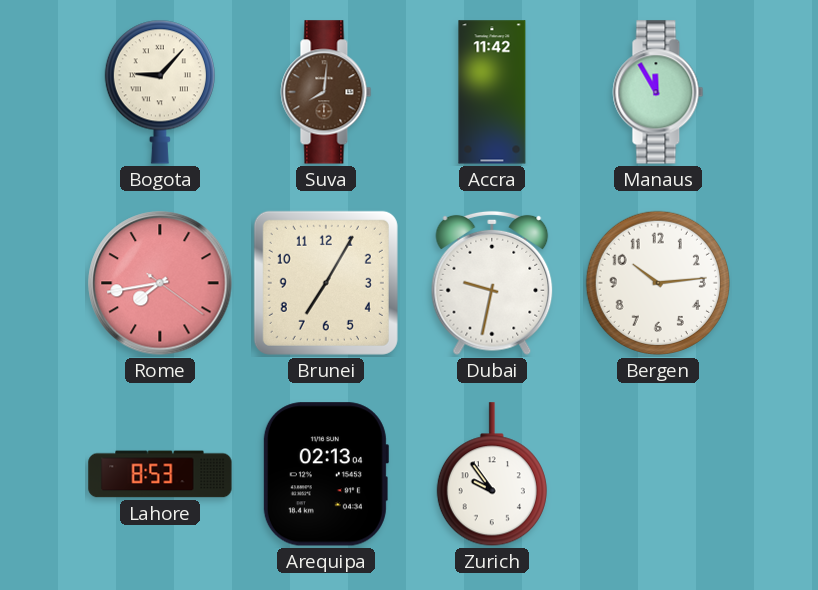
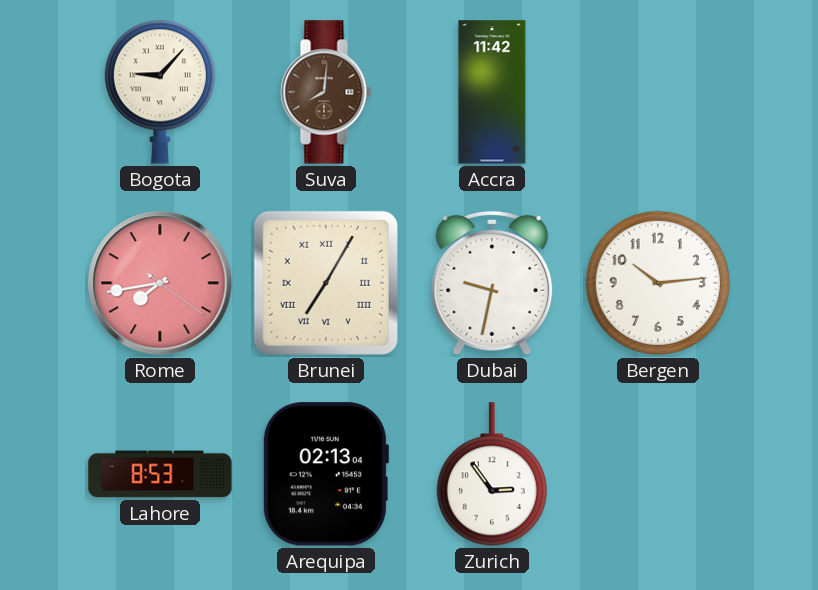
Manaus: 11:55 -> none
Brunei numerals: Arabic -> Roman
Zurich: 9:54 -> 2:54
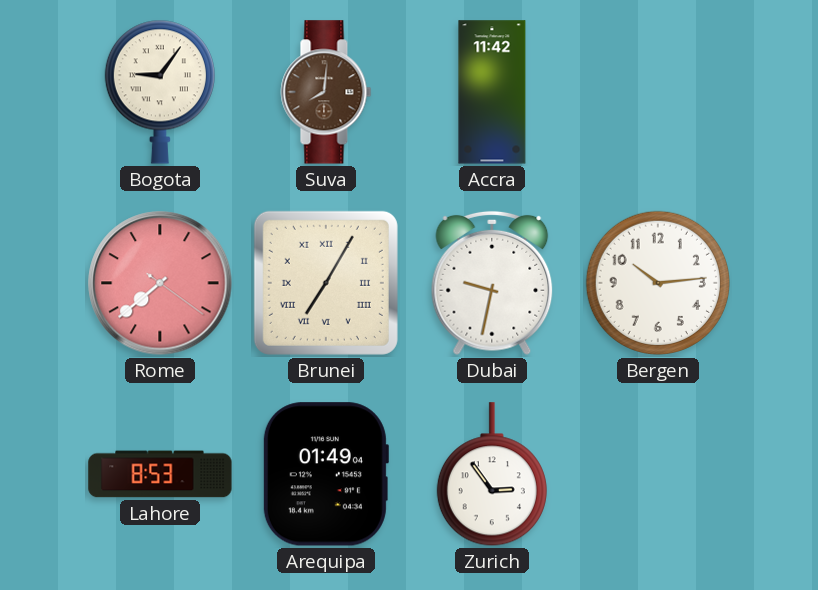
Bogota: 9:07 -> 9:06
Rome: 7:43 -> 7:38
Arequipa: 02:13 -> 01:49
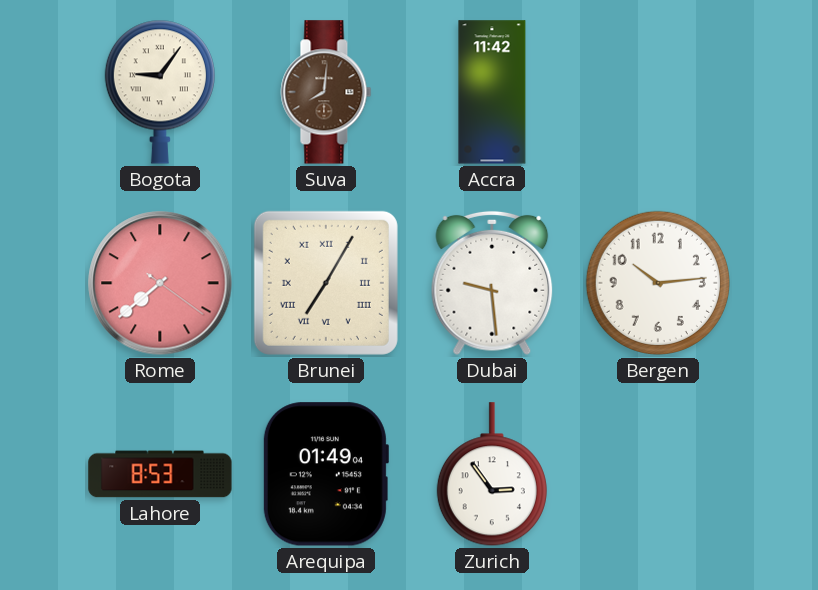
Dubai: 9:32 -> 9:29
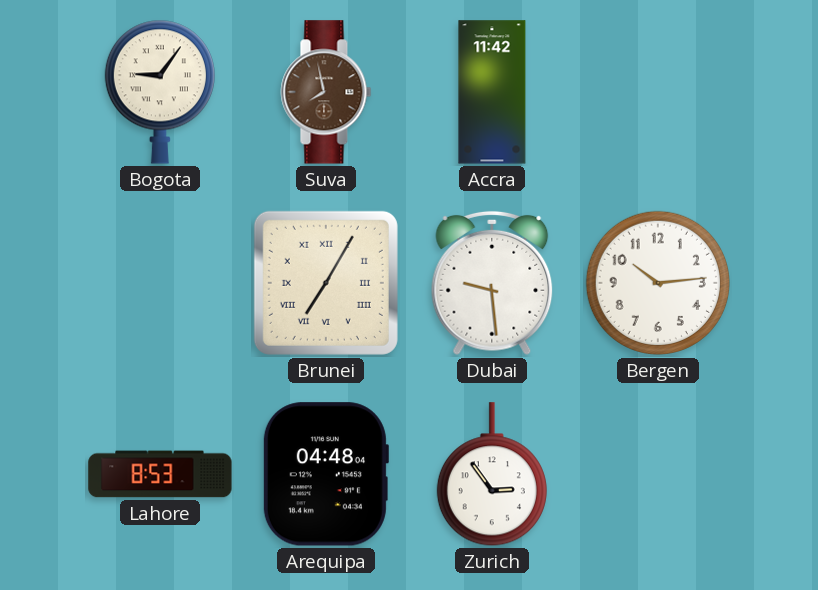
Suva: 8:01 -> 7:58
Rome: 7:38 -> none
Arequipa: 01:49 -> 04:48
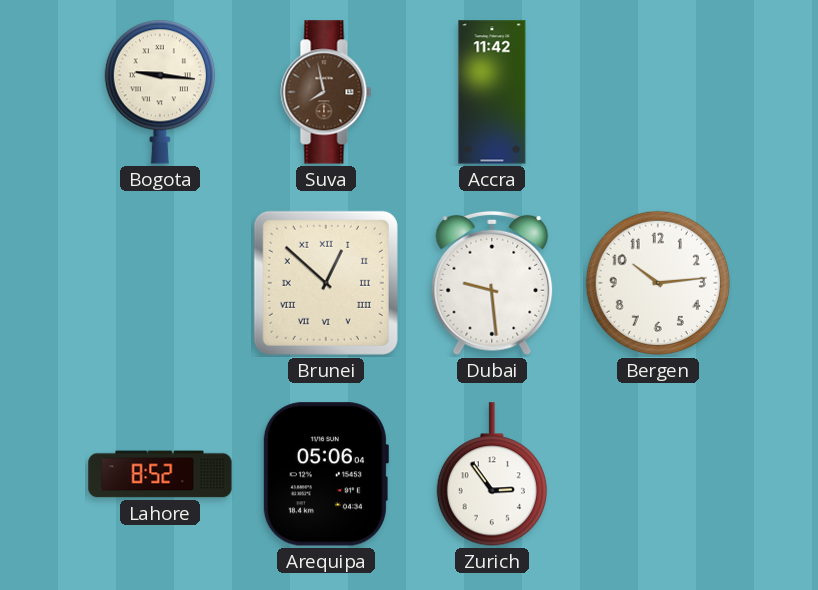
Bogota: 9:06 -> 9:16
Brunei: 7:05 -> 12:52
Lahore: 8:53 -> 8:52
Arequipa: 04:48 -> 05:06
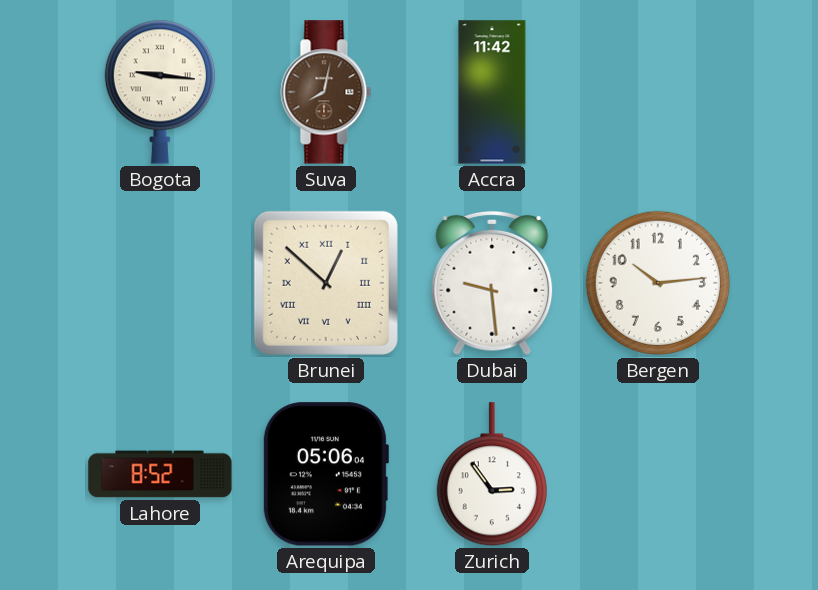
Suva: 7:58 -> 8:02
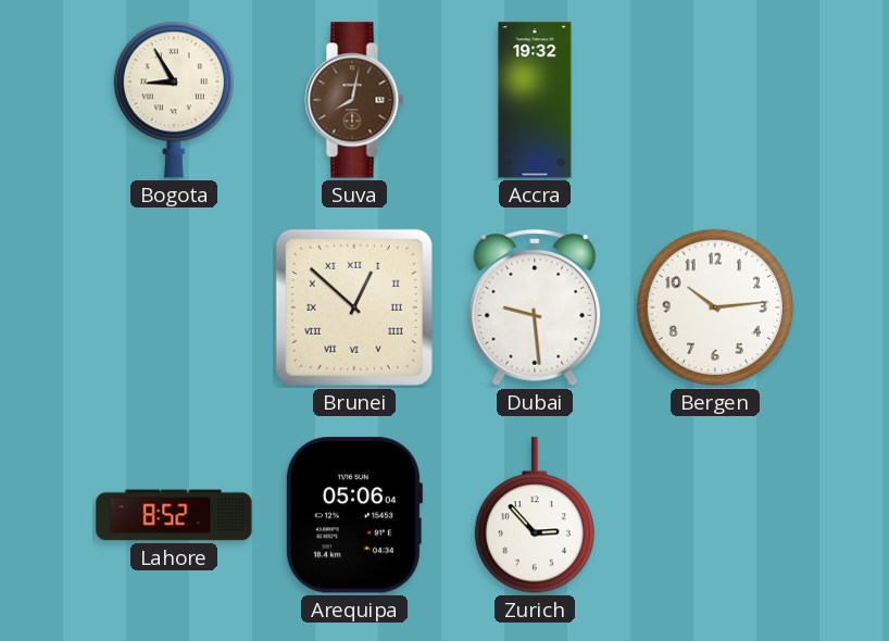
Bogota: 9:16 -> 8:55
Accra: 11:42 -> 19:32
Zurich: 2:54 -> 2:53
